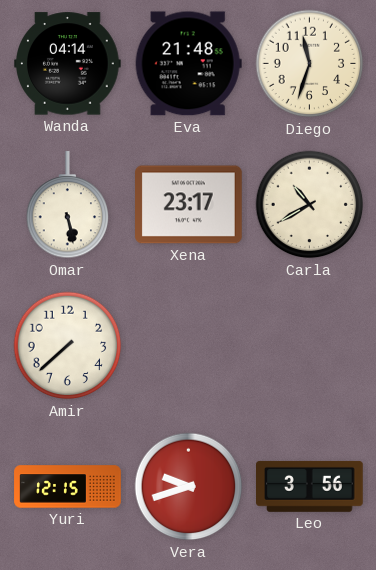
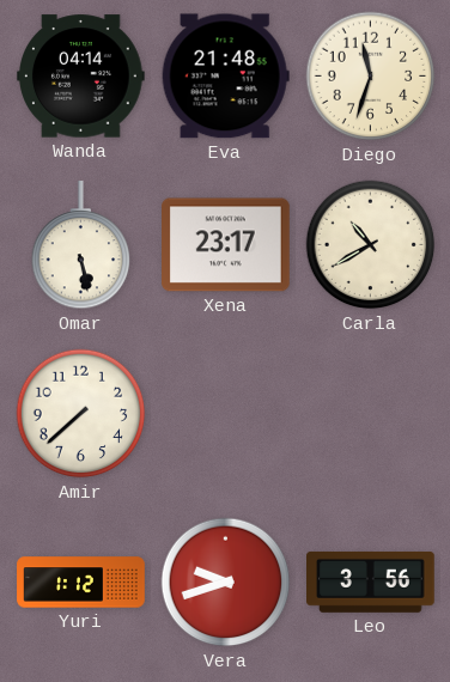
Yuri: 12:15 -> 1:12
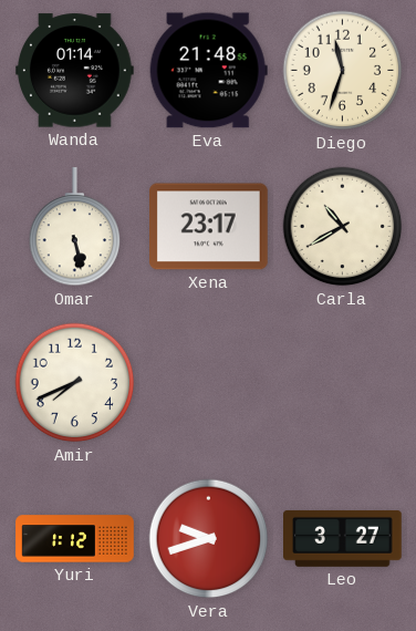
Wanda: 04:14 -> 01:14
Amir: 7:38 -> 7:41
Leo: 3:56 -> 3:27
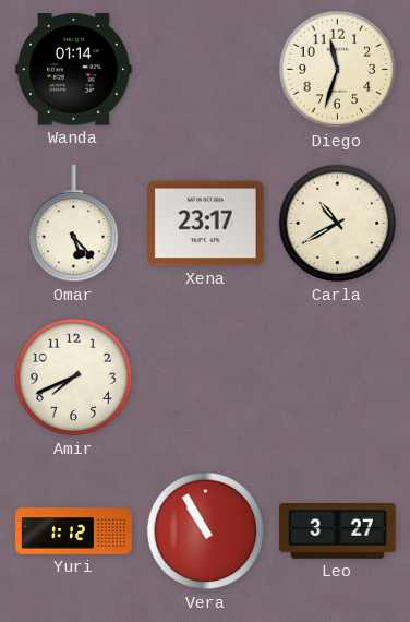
Eva: 21:48 -> none
Omar: 5:28 -> 5:23
Vera: 9:42 -> 10:55
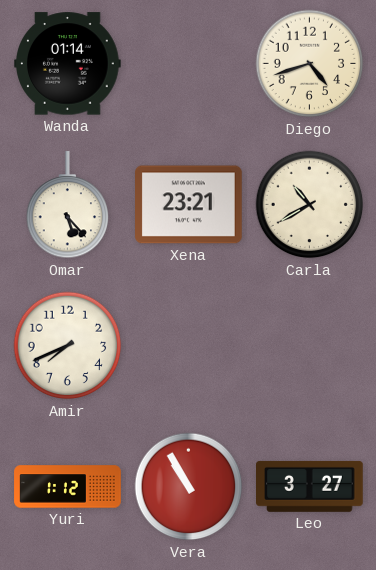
Diego: 11:33 -> 4:42
Xena: 23:17 -> 23:21
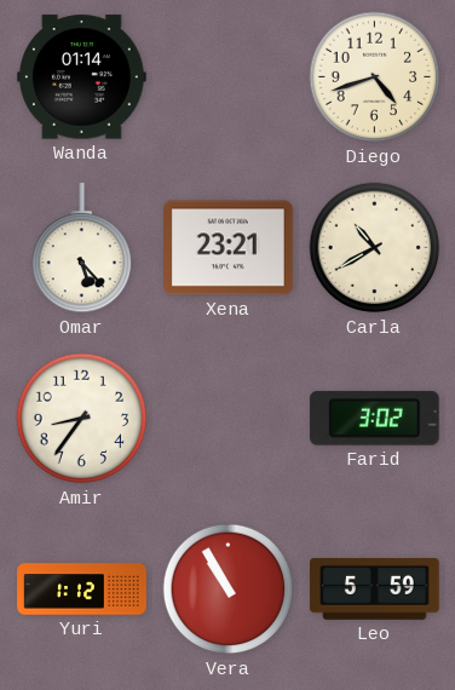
Amir: 7:41 -> 8:36
Farid: none -> 3:02
Leo: 3:27 -> 5:59
